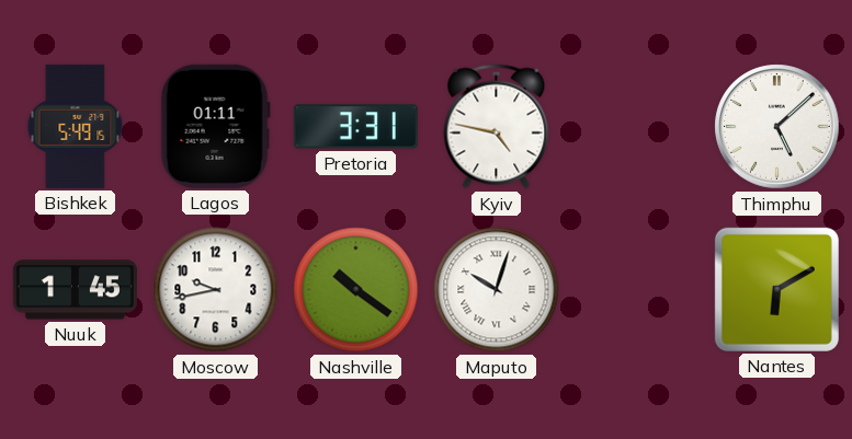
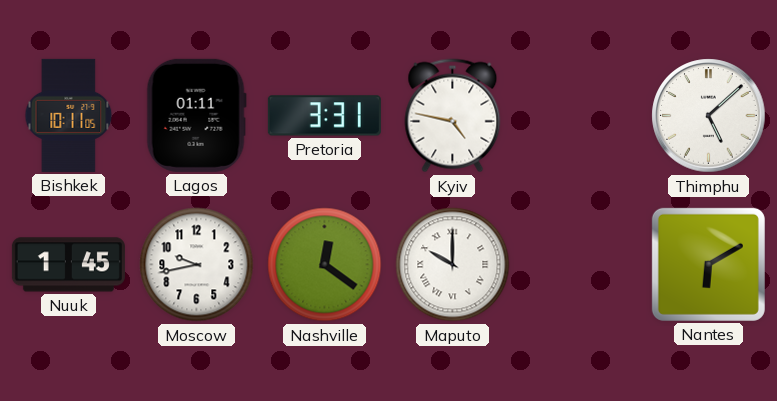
Bishkek: 5:49 -> 10:11
Nashville: 10:21 -> 12:21
Maputo: 10:03 -> 10:00
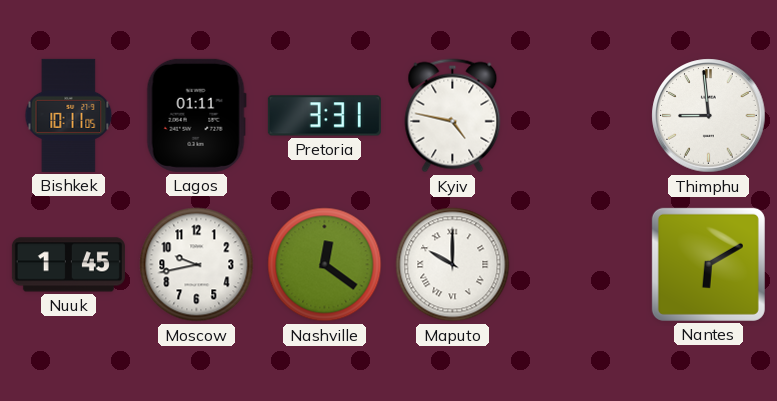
Thimphu: 5:08 -> 8:59
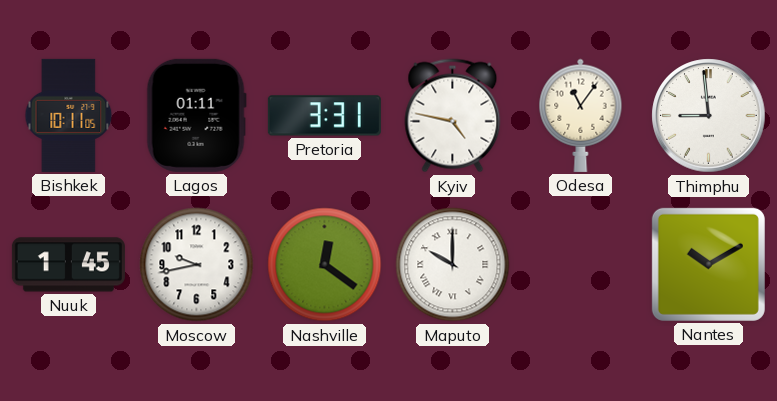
Odesa: none -> 11:06
Nantes: 6:10 -> 10:10
